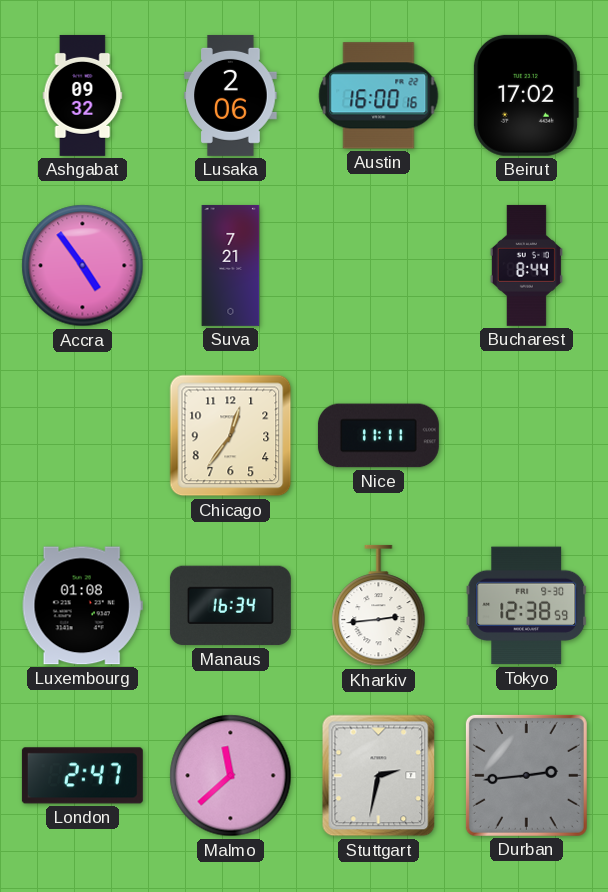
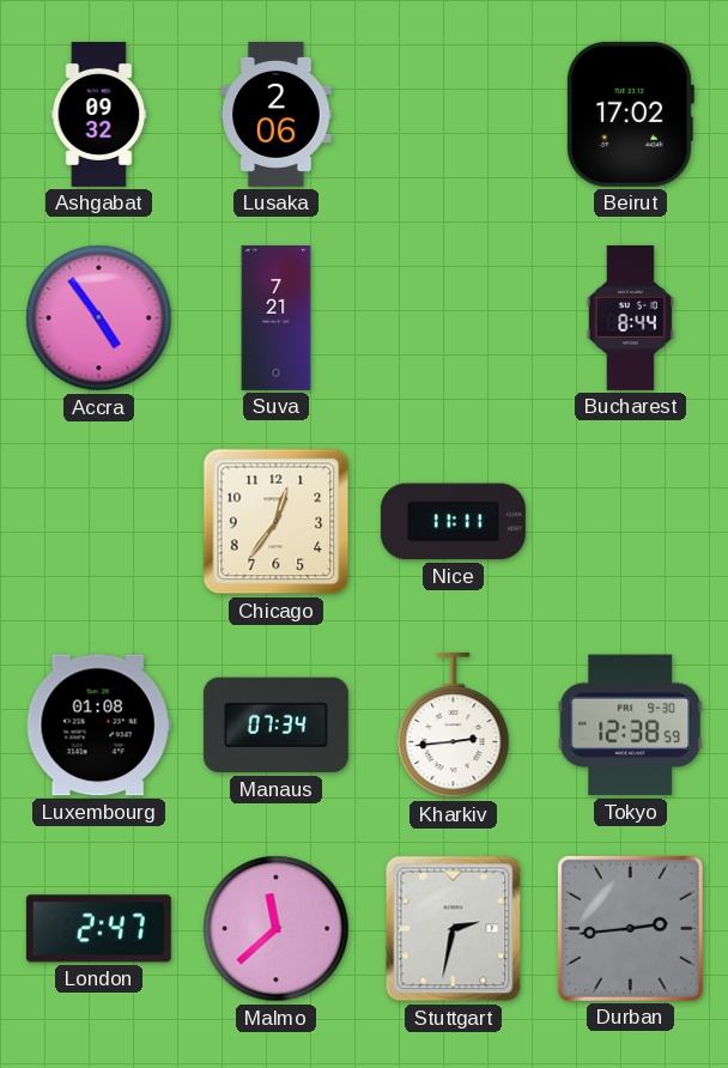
Austin: 16:00 -> none
Manaus: 16:34 -> 07:34
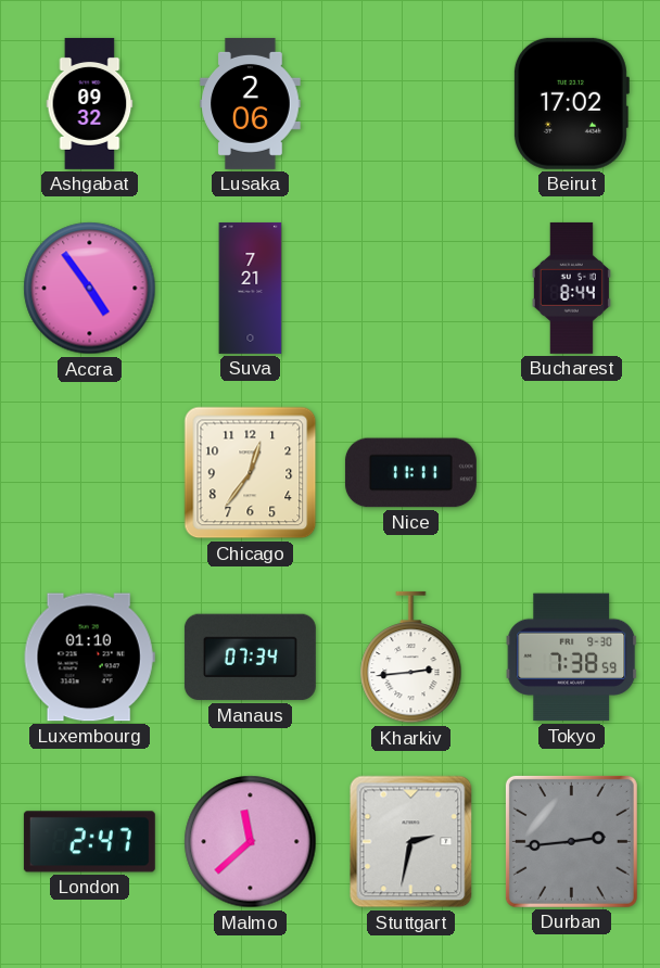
Luxembourg: 01:08 -> 01:10
Tokyo: 12:38 -> 7:38
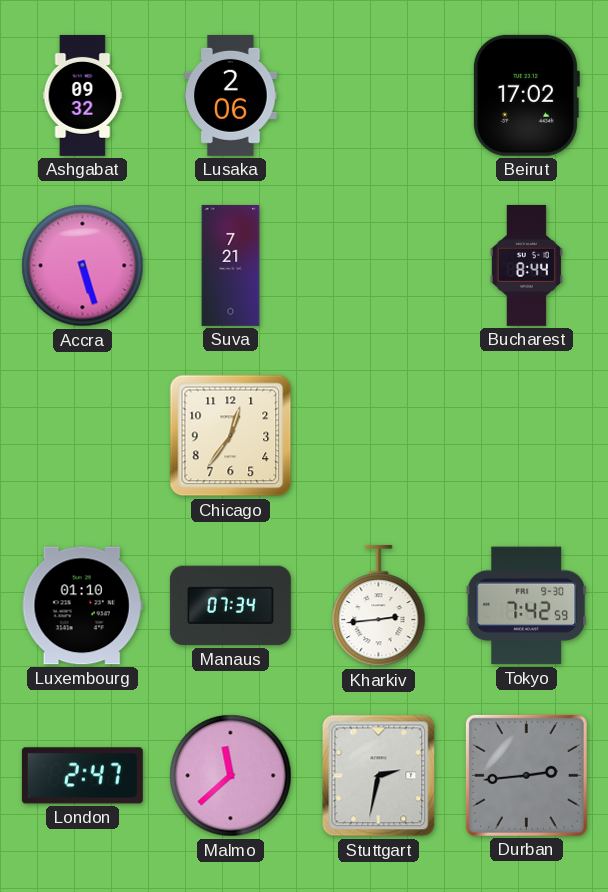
Accra: 4:54 -> 5:27
Nice: 11:11 -> none
Tokyo: 7:38 -> 7:42
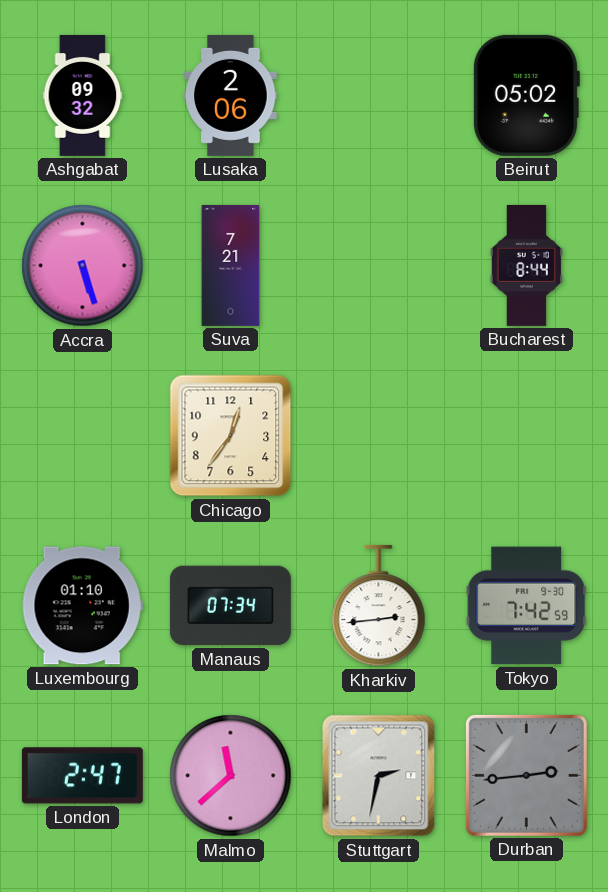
Beirut: 17:02 -> 05:02
